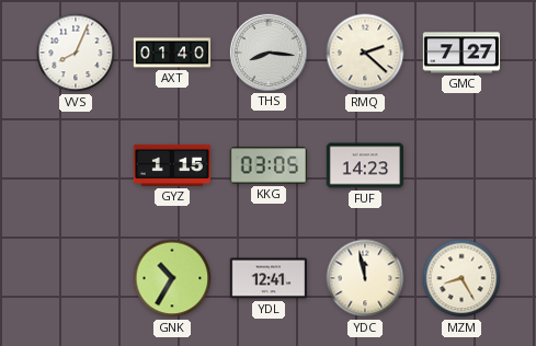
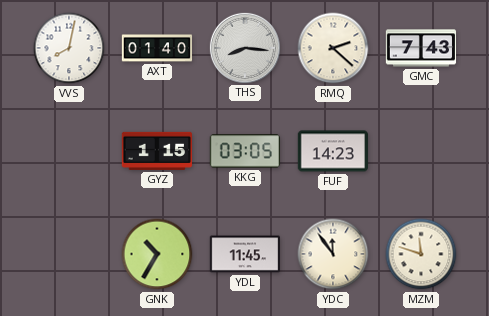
VVS: 8:04 -> 8:02
GMC: 7:27 -> 7:43
YDL: 12:41 -> 11:45
YDC: 11:58 -> 11:54
MZM: 8:25 -> 11:48
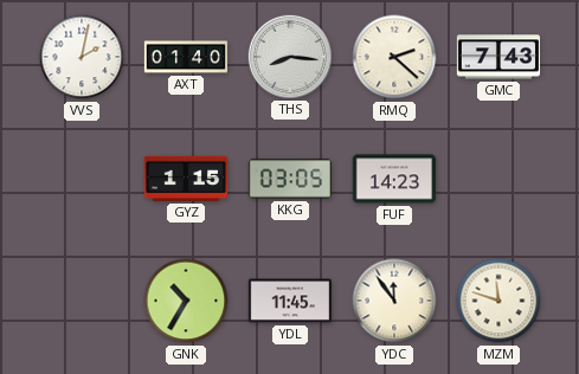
VVS: 8:02 -> 2:02
